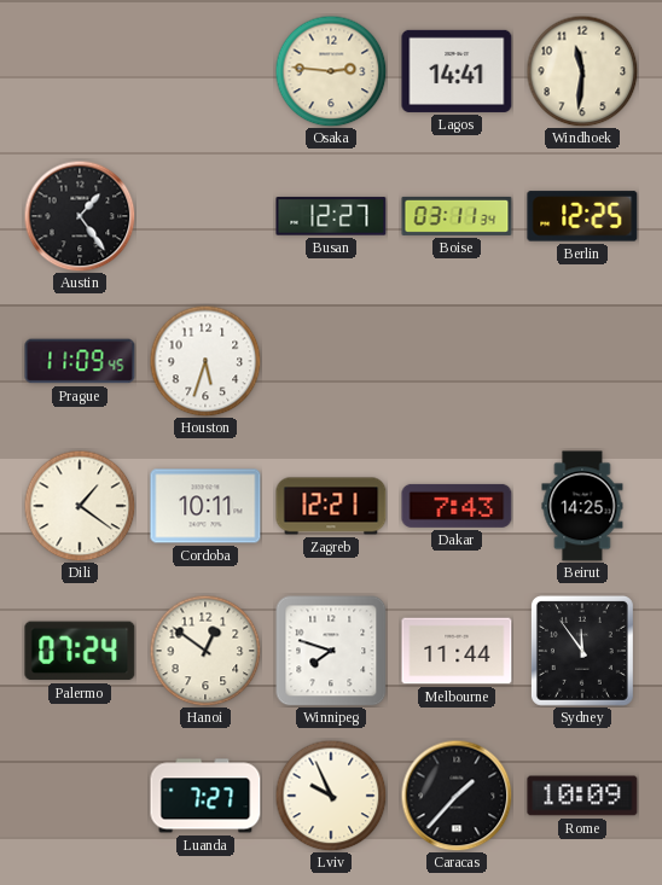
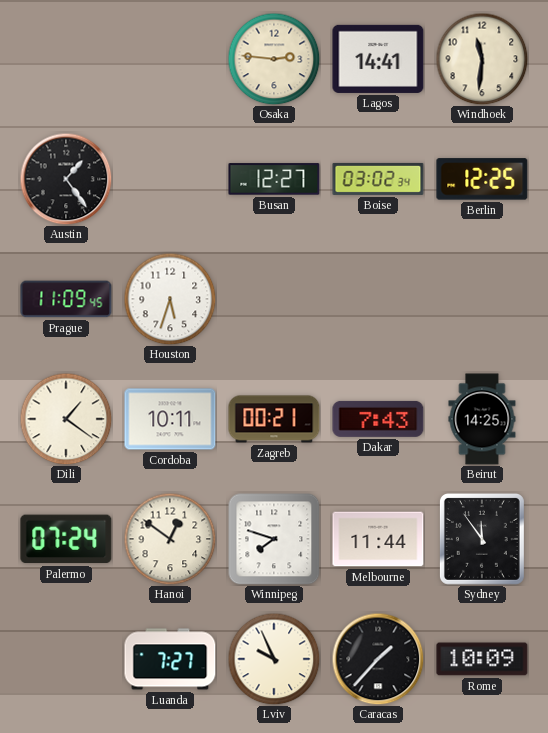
Boise: 03:11 -> 03:02
Zagreb: 12:21 -> 00:21
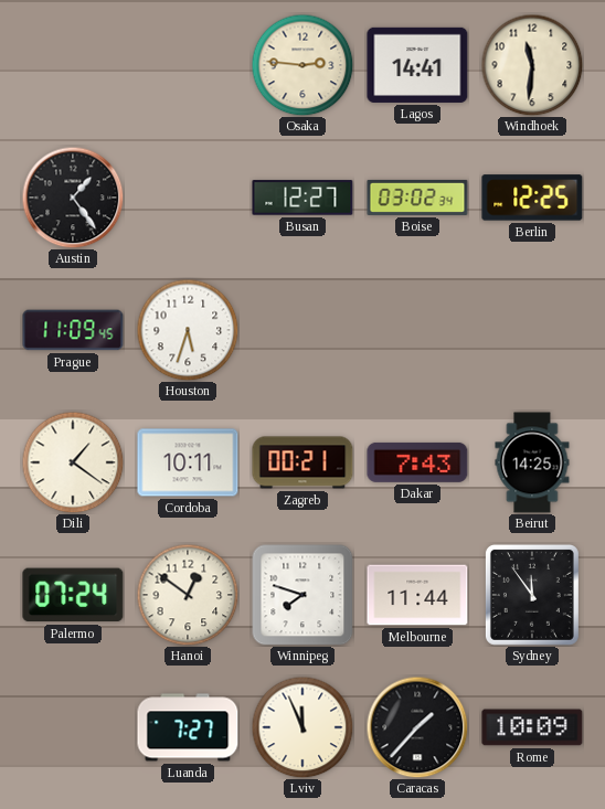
Lviv: 9:56 -> 11:56
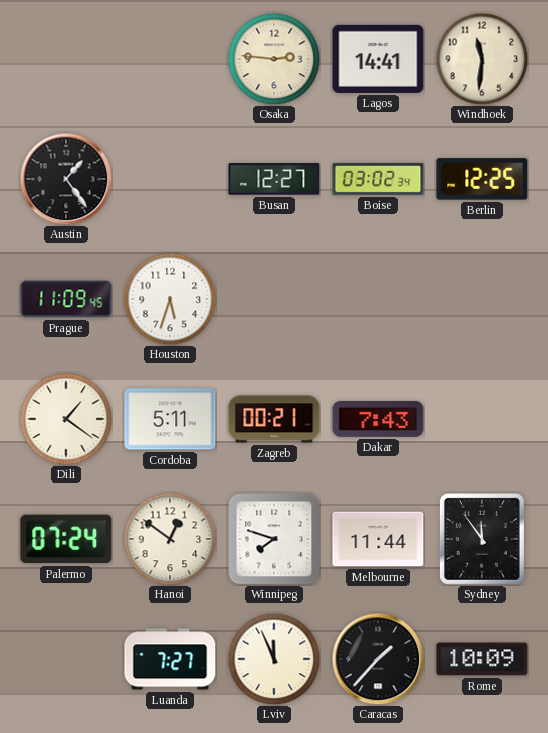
Cordoba: 10:11 -> 5:11
Beirut: 14:25 -> none
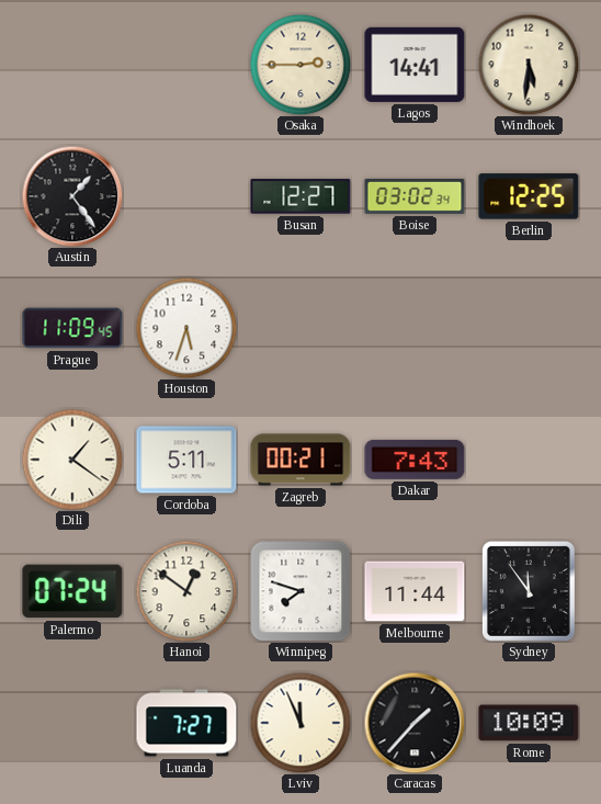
Osaka: 2:46 -> 2:45
Windhoek: 11:31 -> 5:31
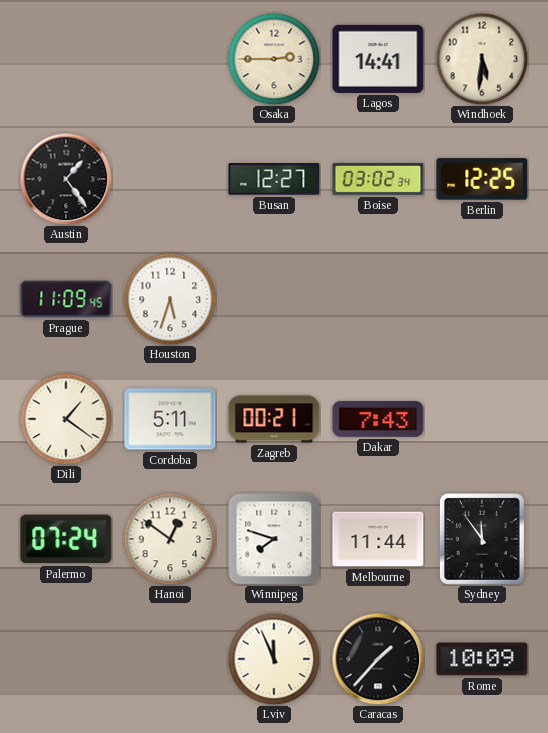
Luanda: 7:27 -> none
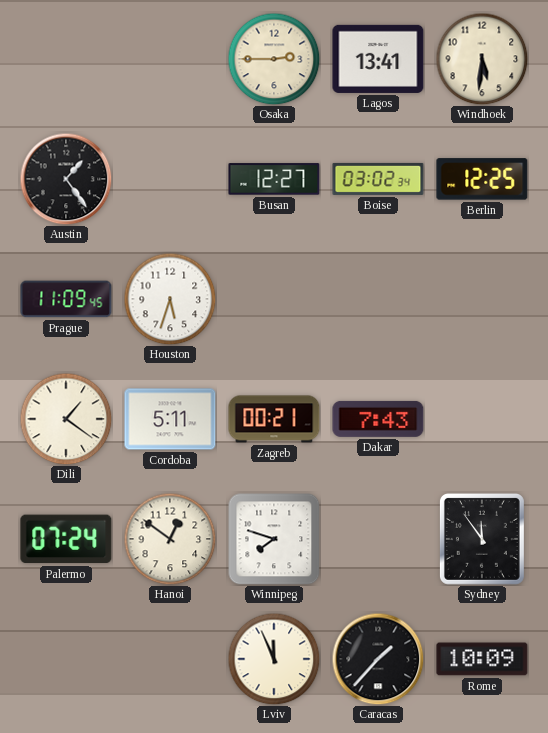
Lagos: 14:41 -> 13:41
Melbourne: 11:44 -> none
